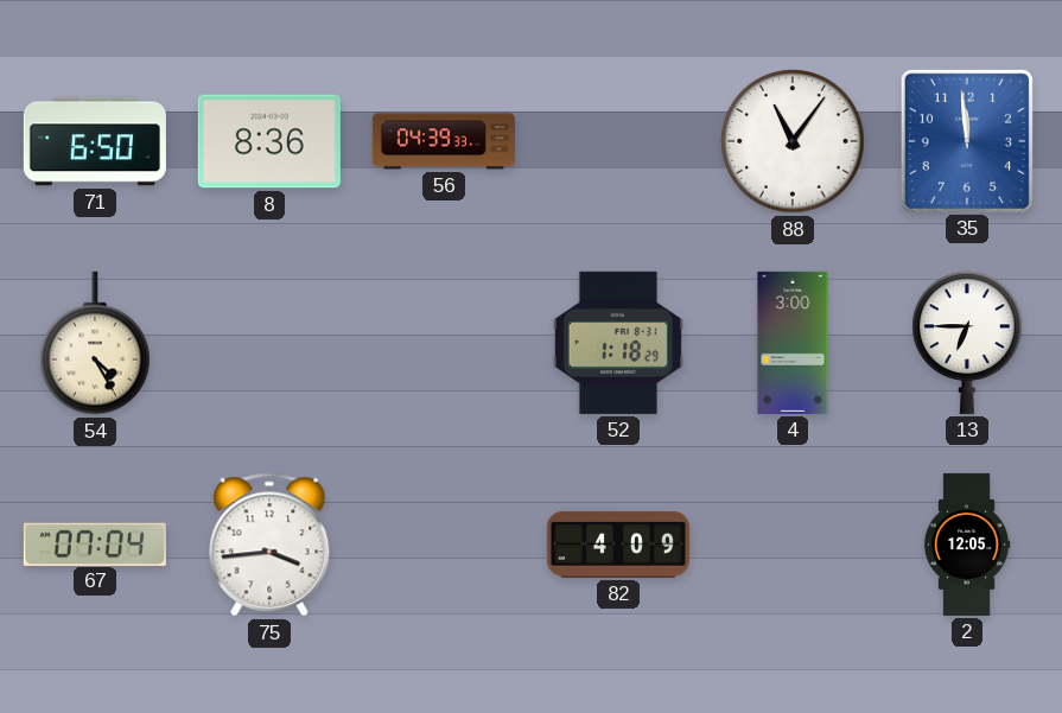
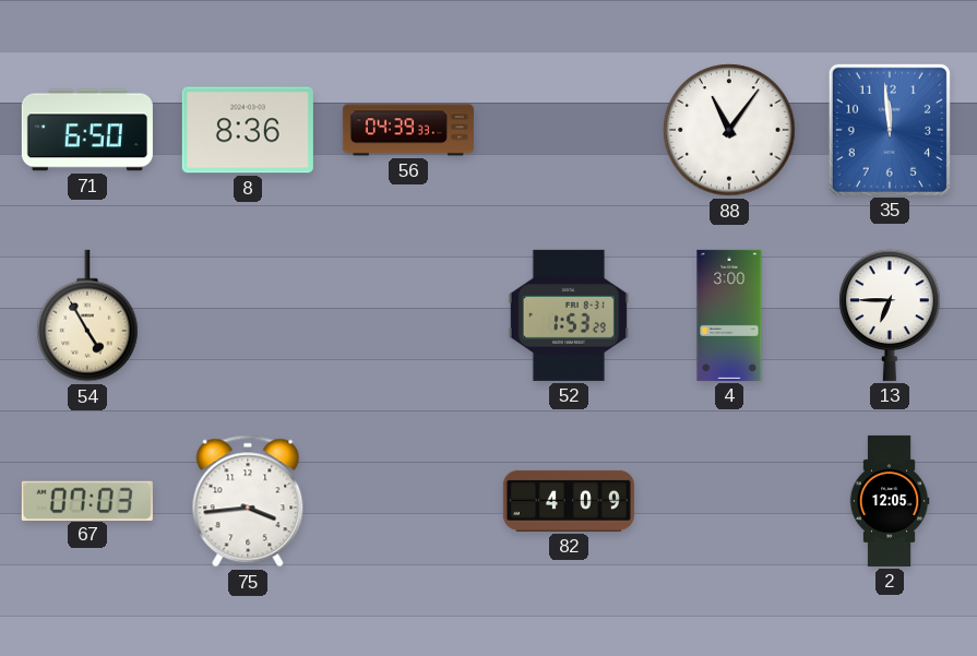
54: 4:25 -> 4:55
52: 1:18 -> 1:53
67: 07:04 -> 07:03
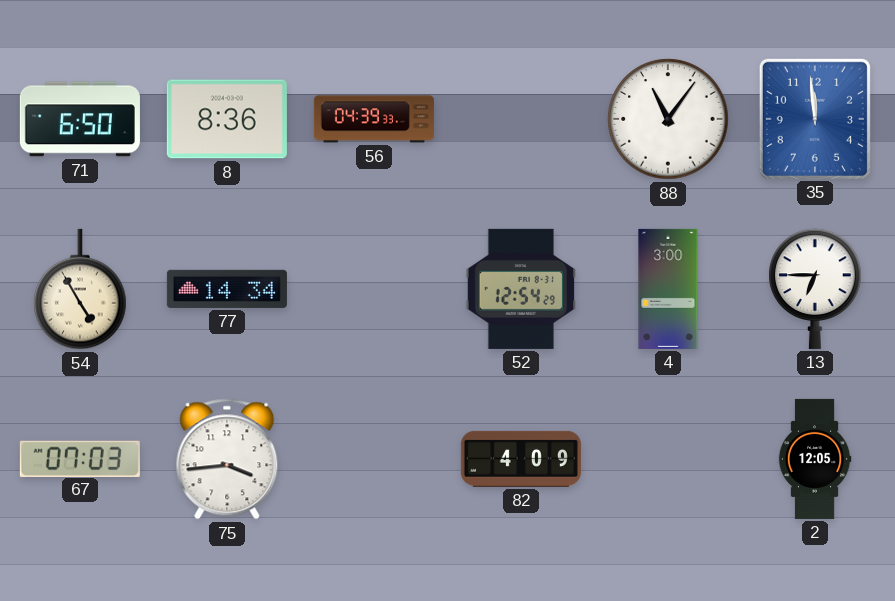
77: none -> 14:34
52: 1:53 -> 12:54
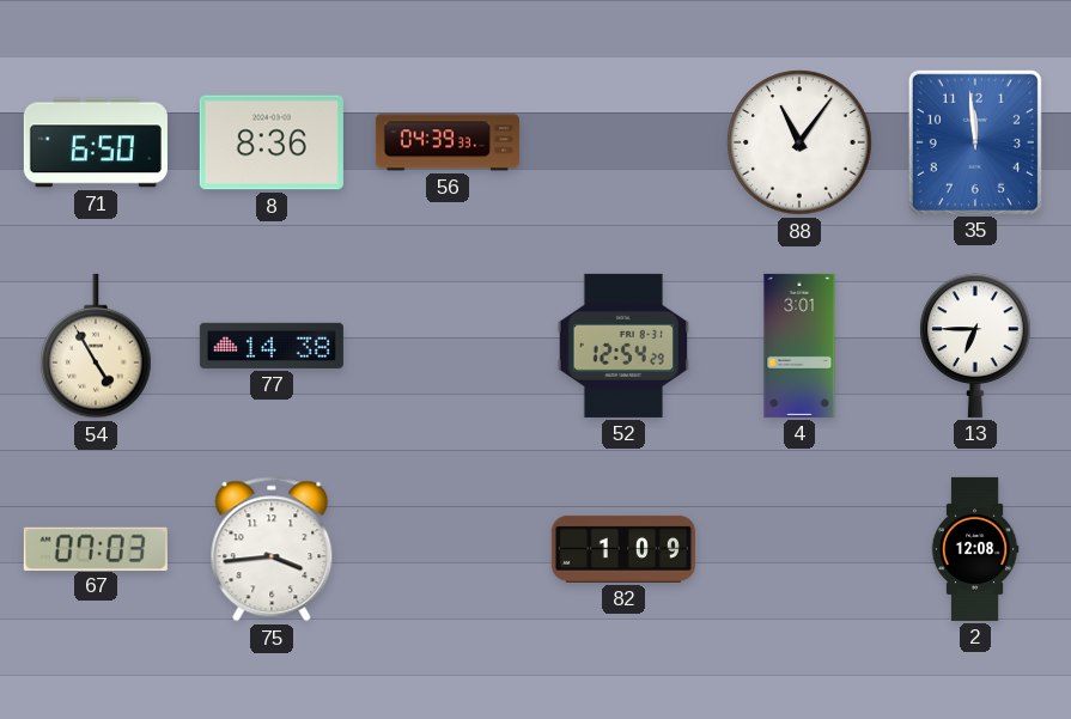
77: 14:34 -> 14:38
4: 3:00 -> 3:01
82: 4:09 -> 1:09
2: 12:05 -> 12:08
